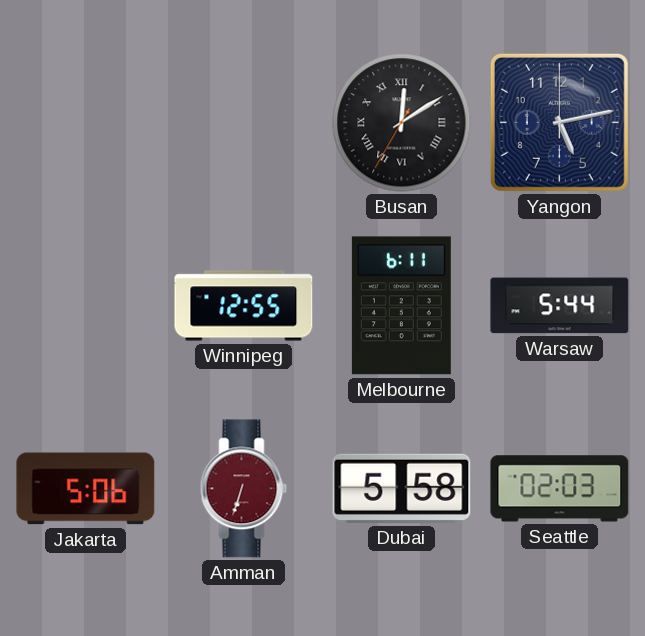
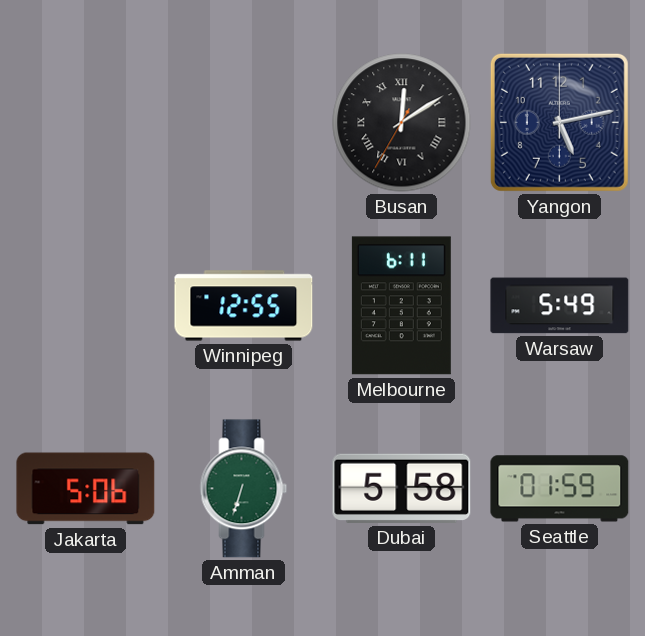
Warsaw: 5:44 -> 5:49
Amman dial: burgundy -> green
Seattle: 02:03 -> 01:59
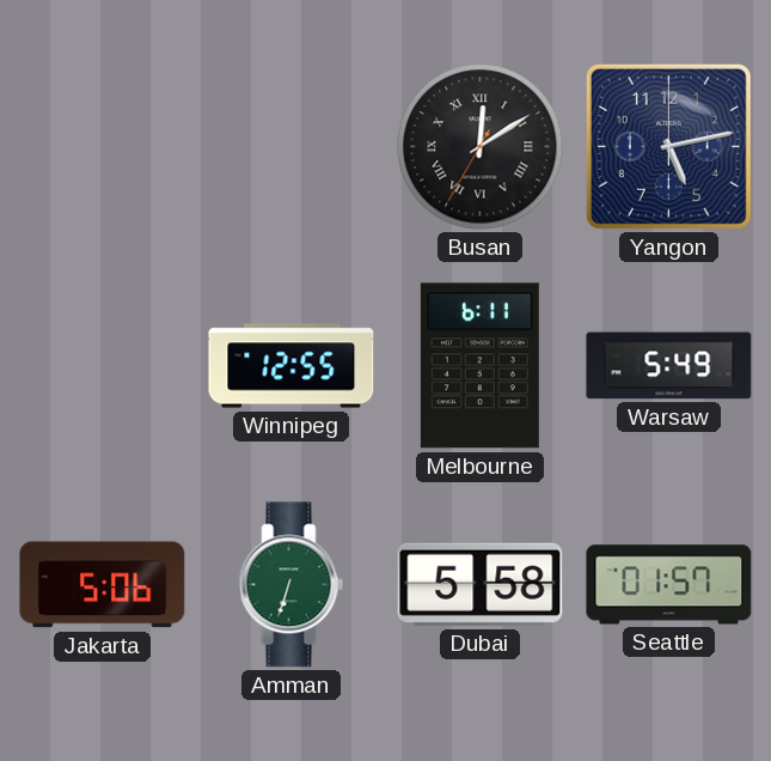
Seattle: 01:59 -> 01:57
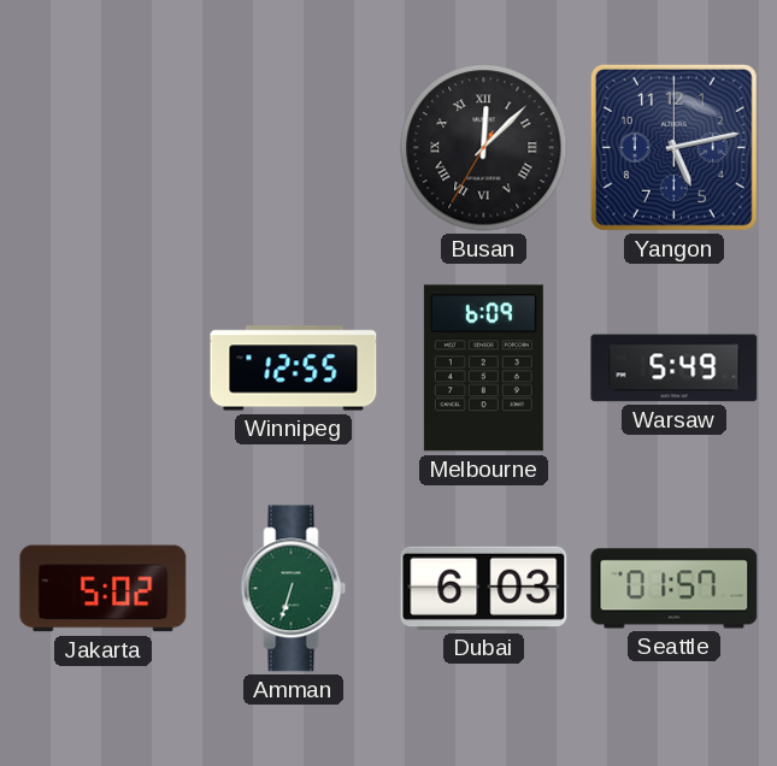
Busan: 12:09 -> 12:07
Melbourne: 6:11 -> 6:09
Jakarta: 5:06 -> 5:02
Dubai: 5:58 -> 6:03
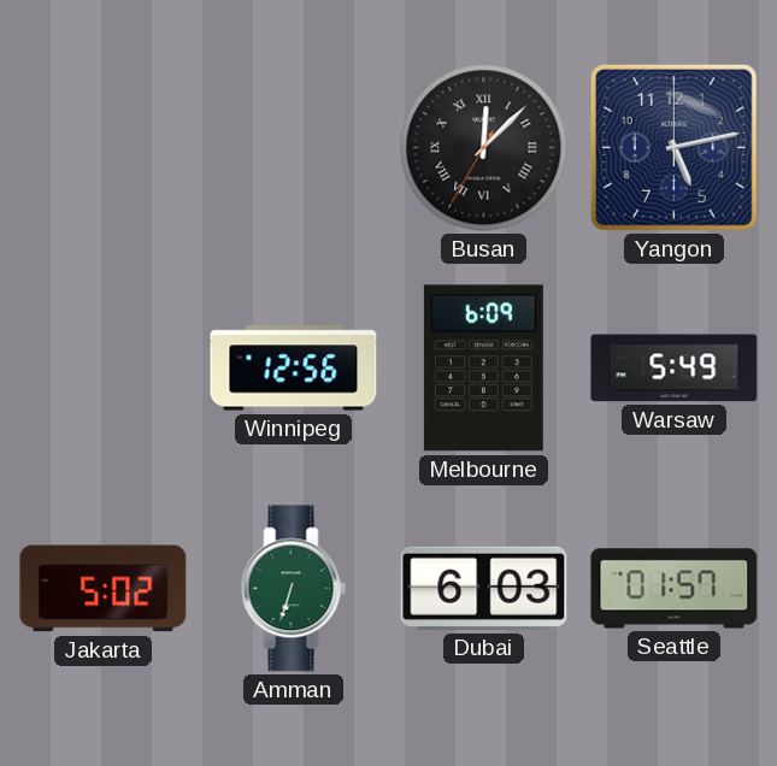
Winnipeg: 12:55 -> 12:56
